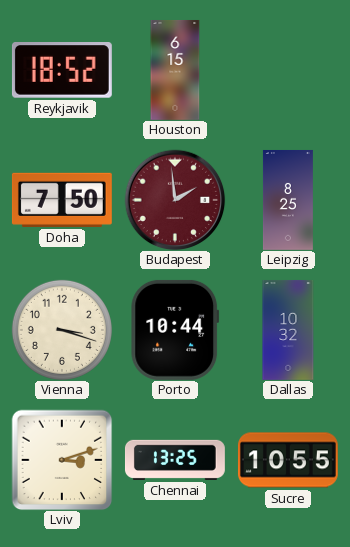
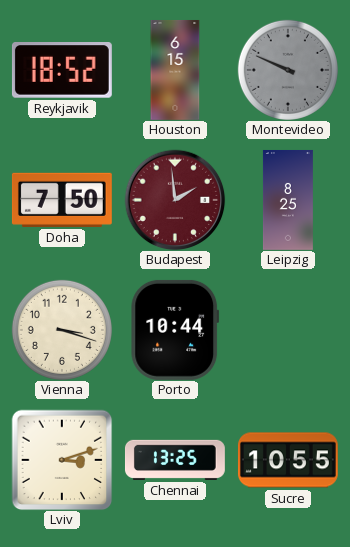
Montevideo: none -> 9:49
Dallas: 10:32 -> none
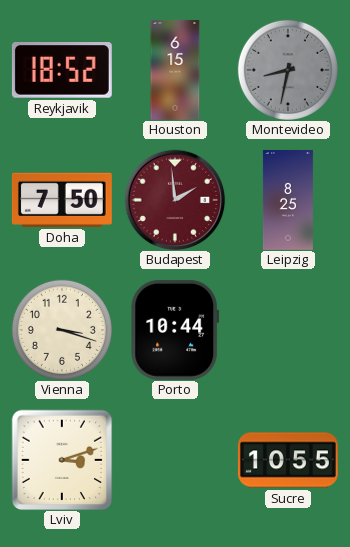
Montevideo: 9:49 -> 8:32
Chennai: 13:25 -> none
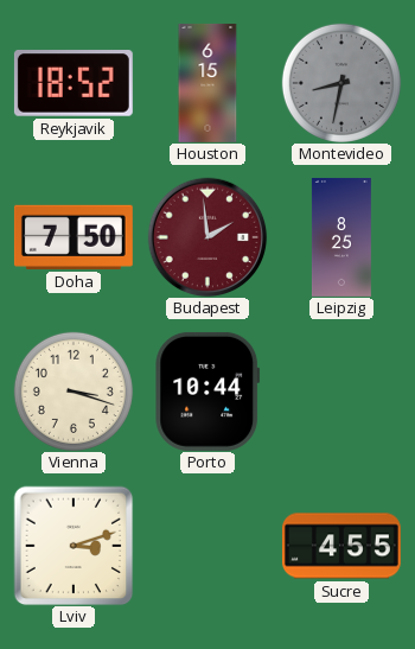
Sucre: 10:55 -> 4:55
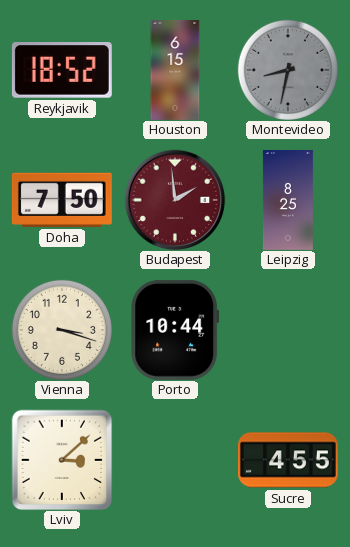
Lviv: 3:12 -> 3:08
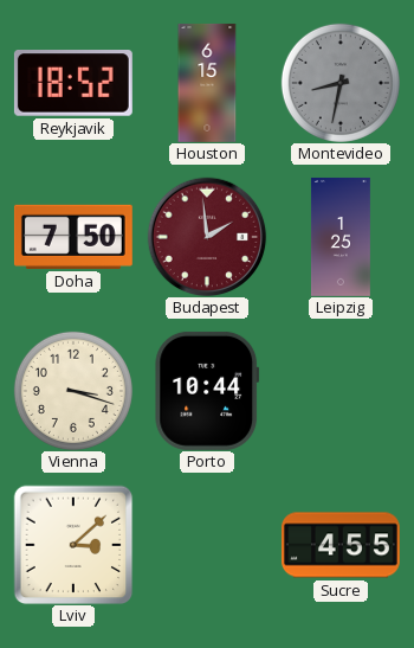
Leipzig: 8:25 -> 1:25
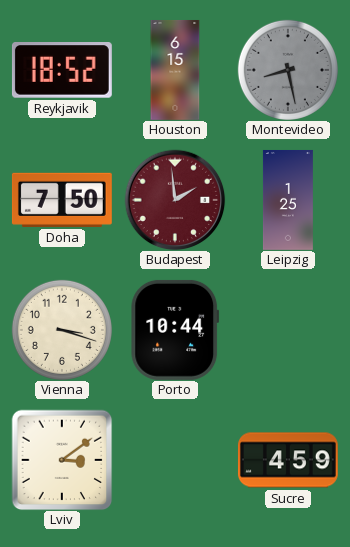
Montevideo: 8:32 -> 8:28
Lviv: 3:08 -> 3:09
Sucre: 4:55 -> 4:59
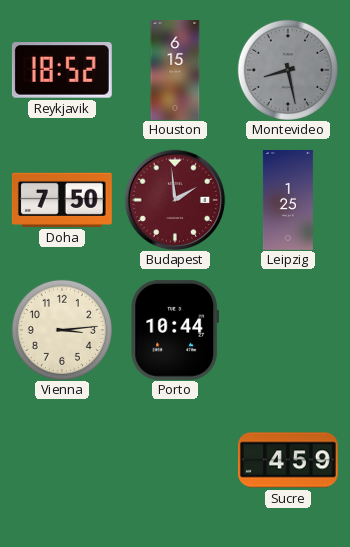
Vienna: 3:18 -> 3:14
Lviv: 3:09 -> none
